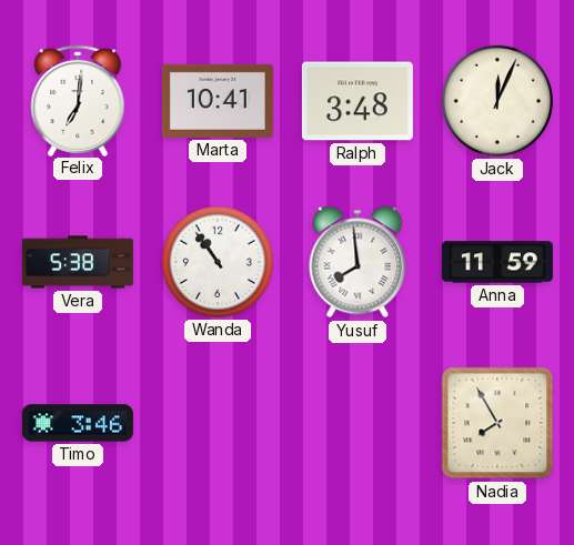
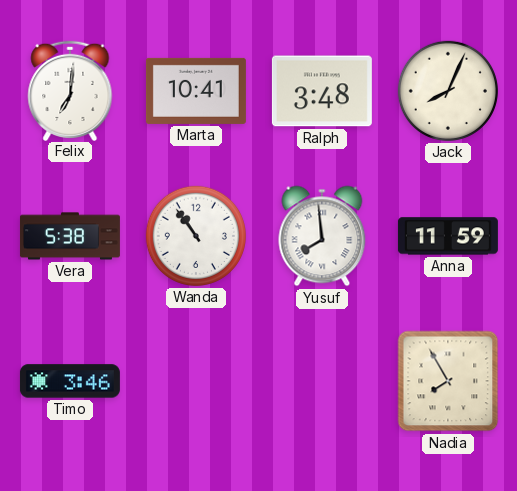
Jack: 12:04 -> 8:04
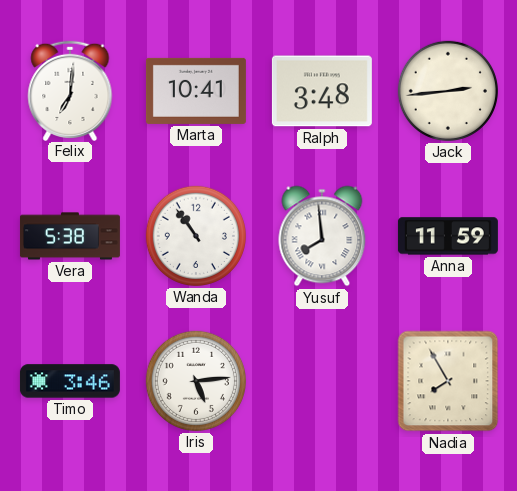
Jack: 8:04 -> 2:44
Iris: none -> 5:14
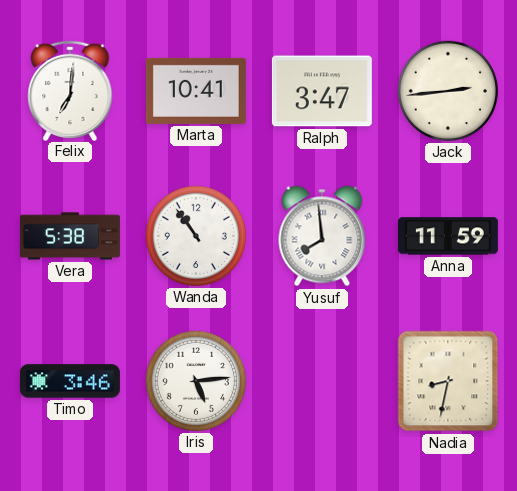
Ralph: 3:48 -> 3:47
Nadia: 7:55 -> 8:32
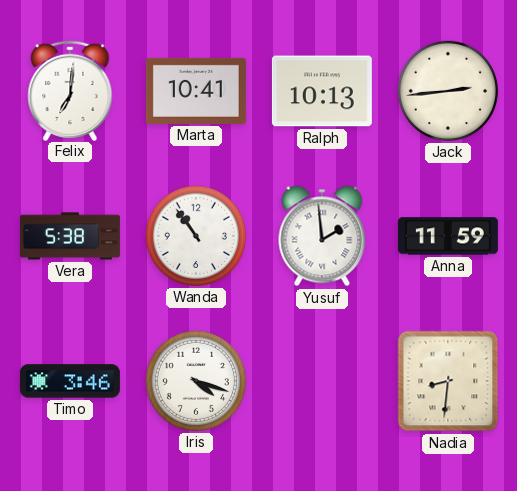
Ralph: 3:47 -> 10:13
Yusuf: 7:59 -> 1:59
Iris: 5:14 -> 4:18
Nadia: 8:32 -> 8:31
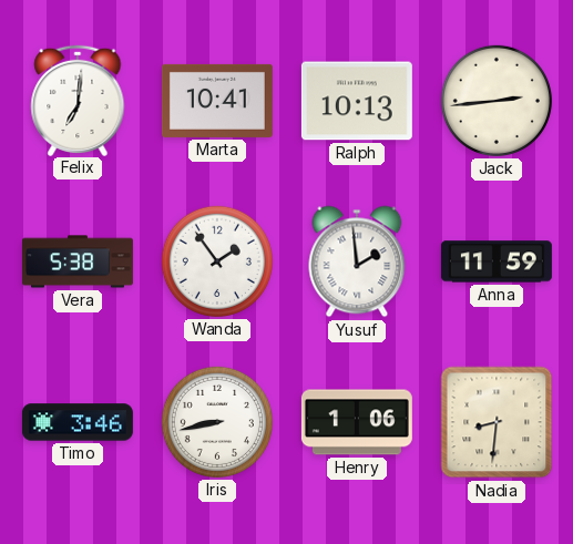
Wanda: 10:54 -> 1:54
Iris: 4:18 -> 8:43
Henry: none -> 1:06
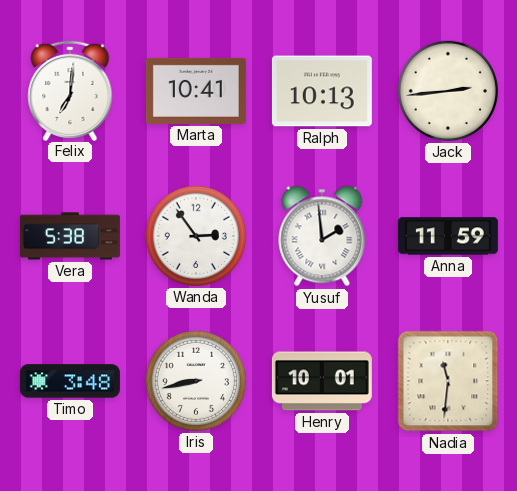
Wanda: 1:54 -> 2:54
Timo: 3:46 -> 3:48
Henry: 1:06 -> 10:01
Nadia: 8:31 -> 11:31
